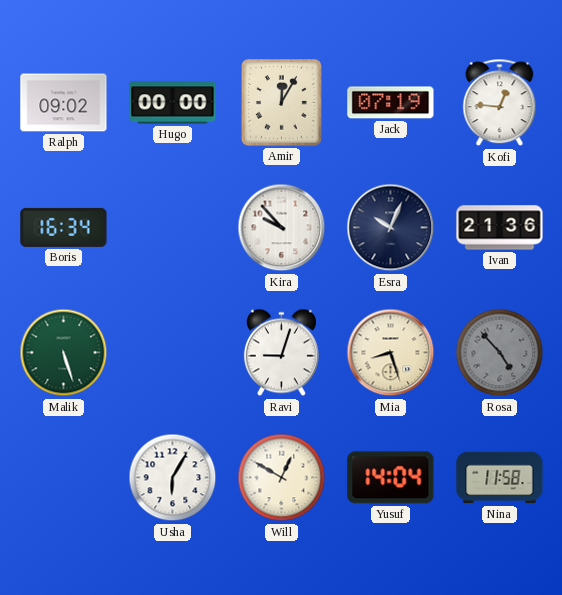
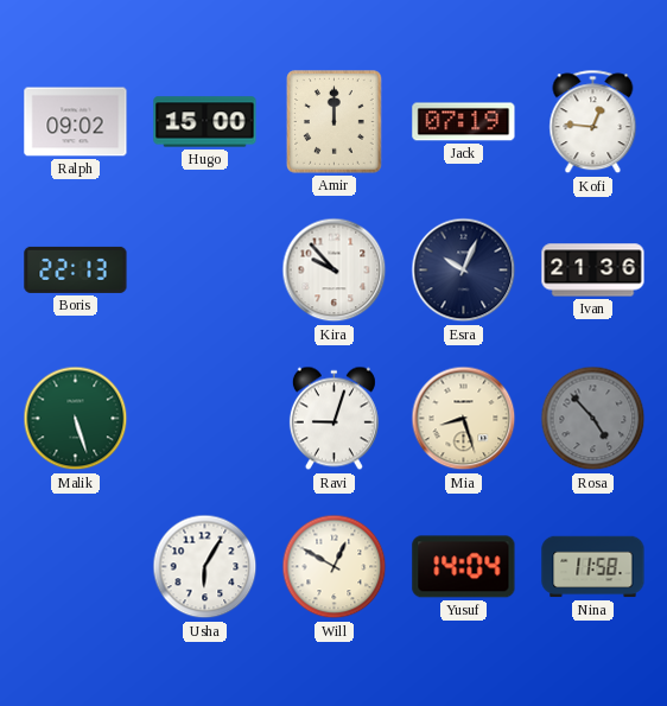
Hugo: 00:00 -> 15:00
Amir: 12:05 -> 12:00
Boris: 16:34 -> 22:13
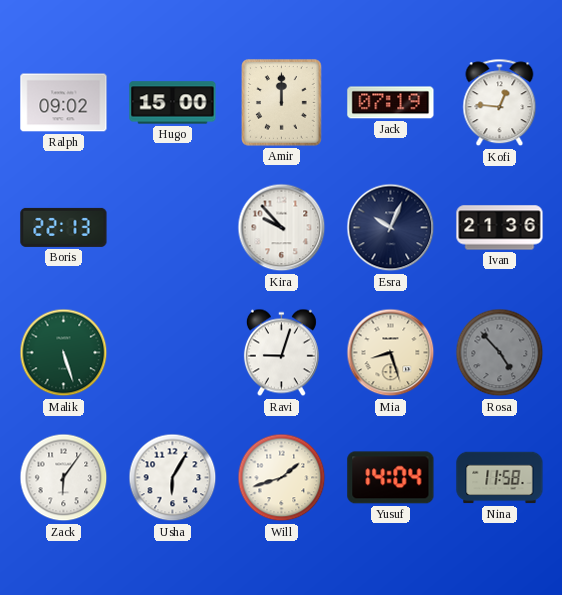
Zack: none -> 6:06
Will: 12:50 -> 1:42
